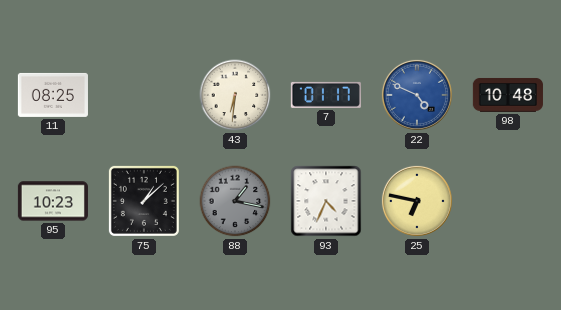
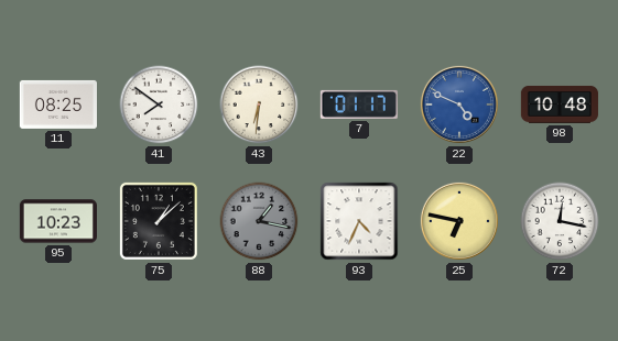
41: none -> 7:51
72: none -> 12:17
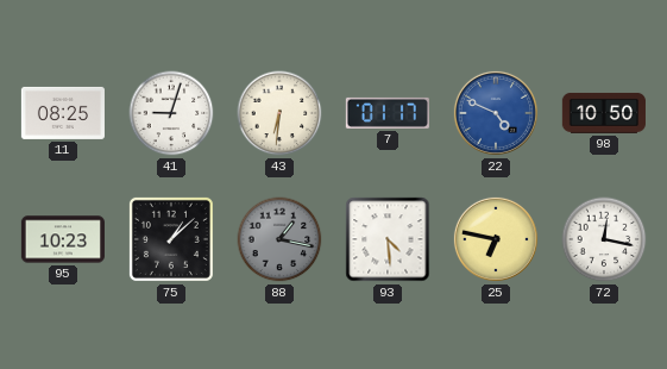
41: 7:51 -> 9:03
98: 10:48 -> 10:50
93: 4:34 -> 4:29
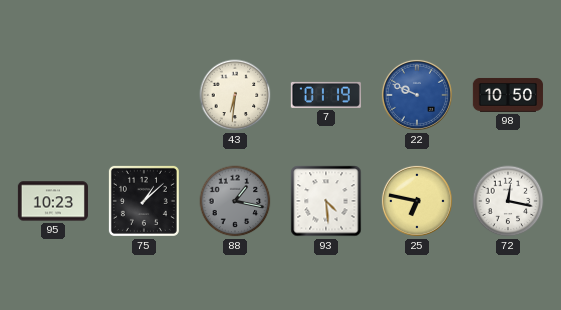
11: 08:25 -> none
41: 9:03 -> none
7: 01:17 -> 01:19
22: 4:49 -> 9:49
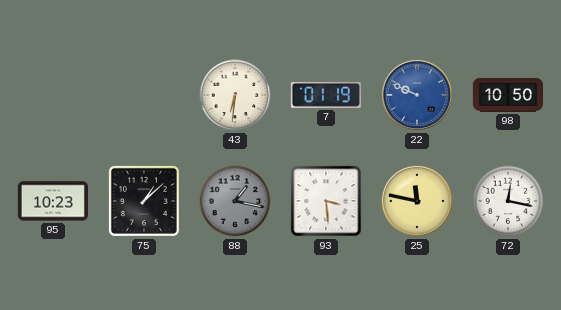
93: 4:29 -> 3:29
25: 6:47 -> 11:47
